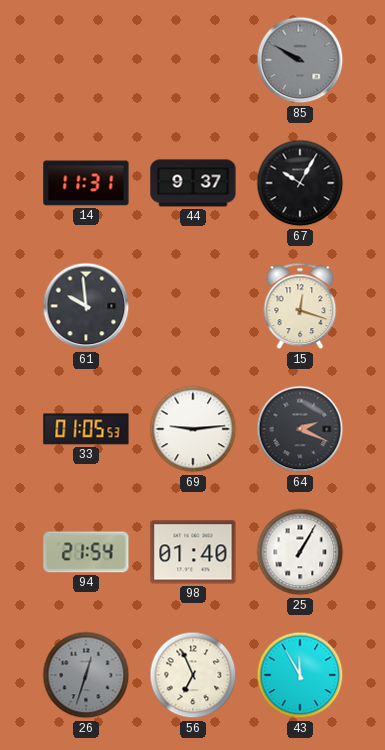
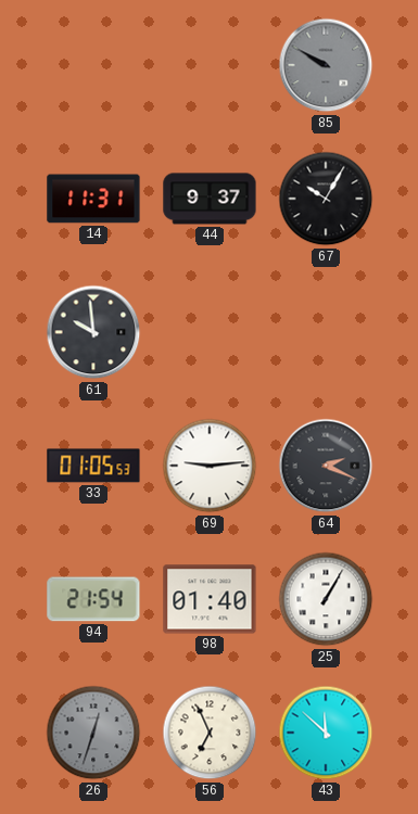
15: 12:18 -> none
43: 11:55 -> 11:52
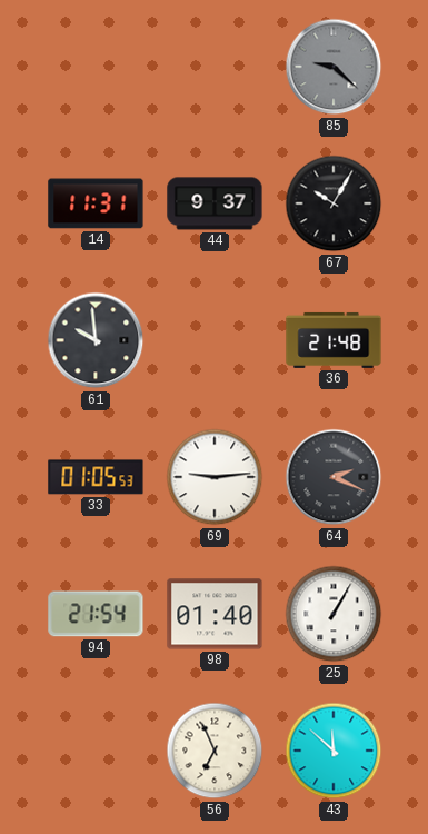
85: 9:50 -> 9:22
36: none -> 21:48
26: 12:33 -> none
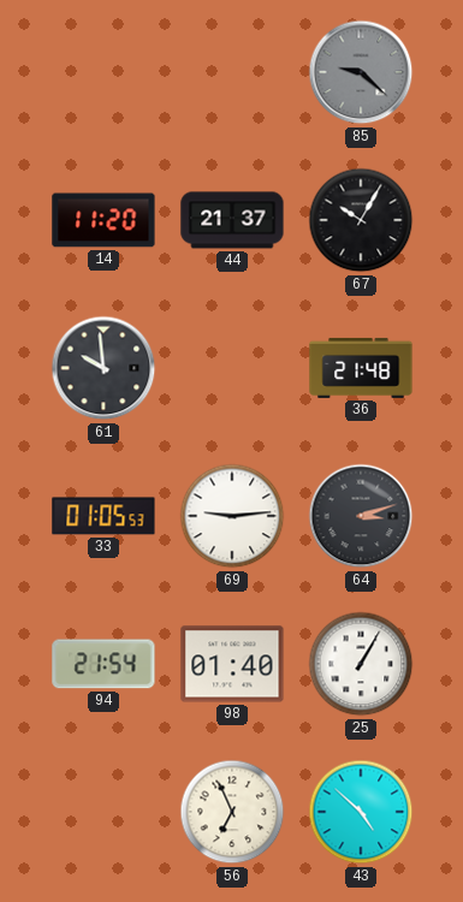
14: 11:31 -> 11:20
44: 9:37 -> 21:37
64: 2:19 -> 3:12
43: 11:52 -> 4:52
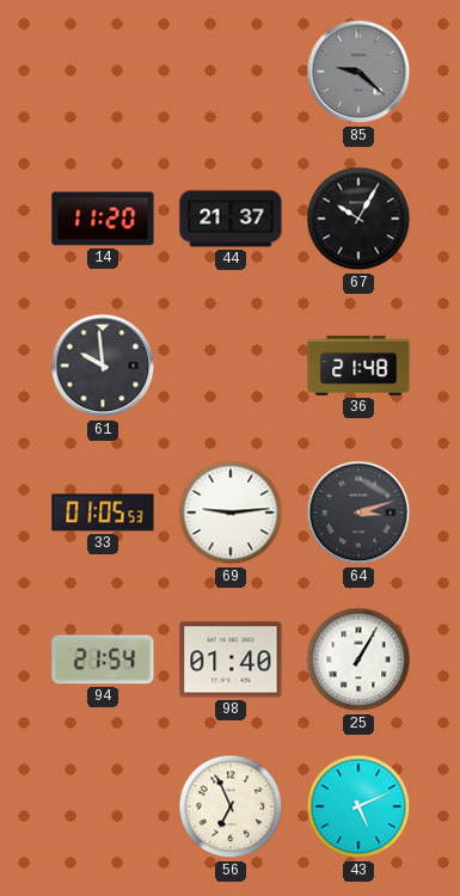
43: 4:52 -> 5:11
